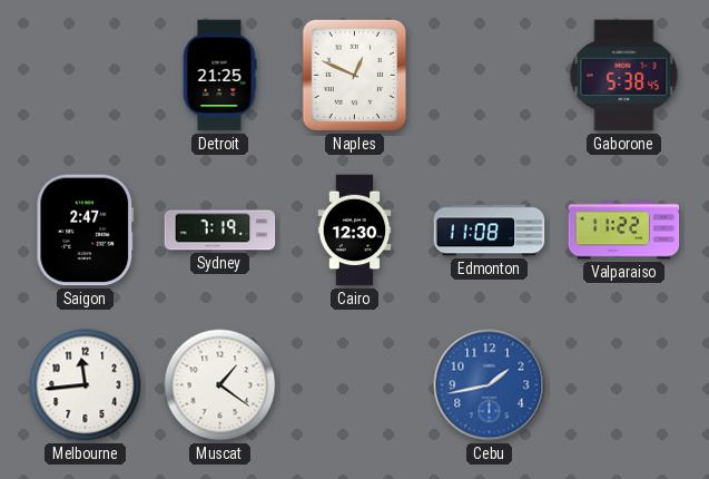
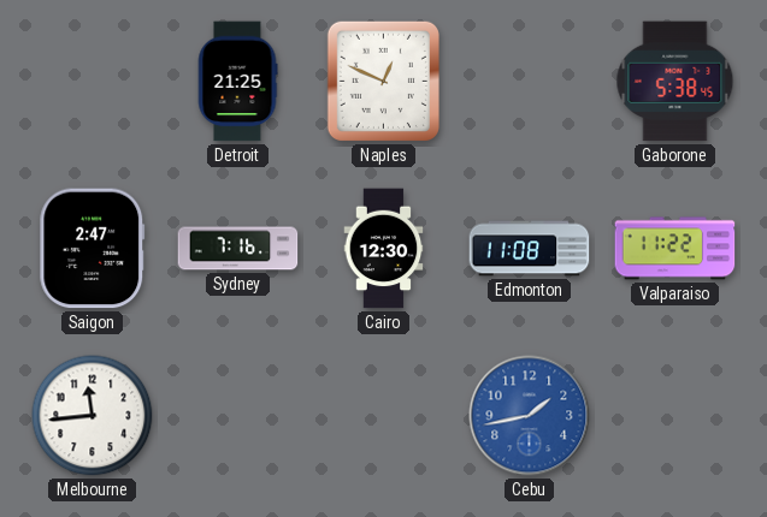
Sydney: 7:19 -> 7:16
Muscat: 1:21 -> none
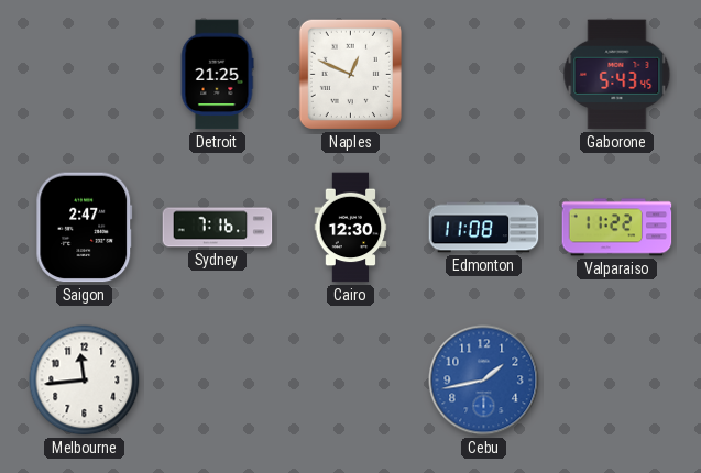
Gaborone: 5:38 -> 5:43
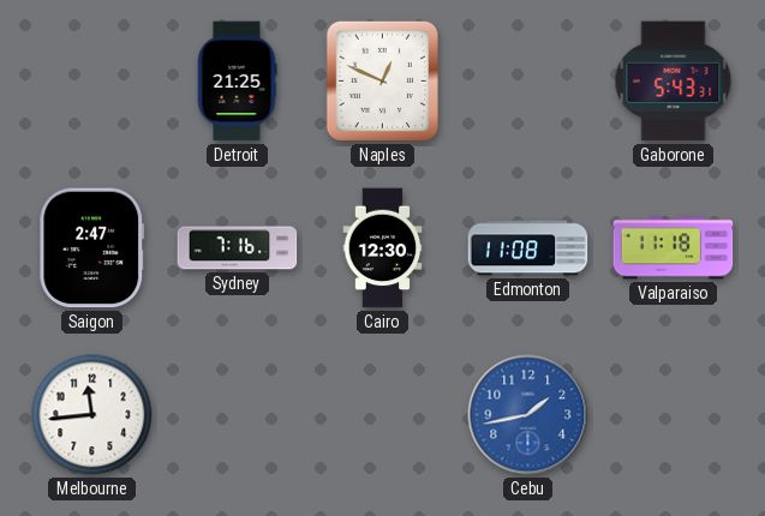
Gaborone: 5:43:45 -> 5:43:31
Valparaiso: 11:22 -> 11:18
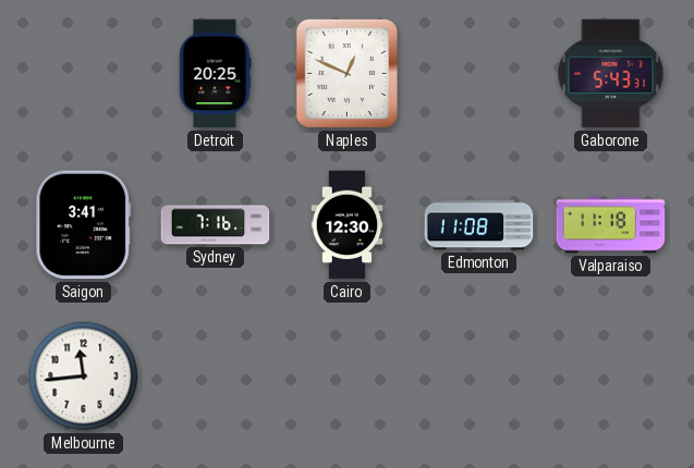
Detroit: 21:25 -> 20:25
Saigon: 2:47 -> 3:41
Cebu: 1:43 -> none
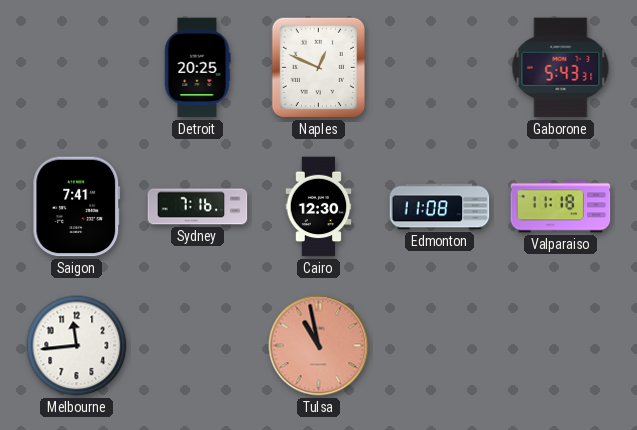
Saigon: 3:41 -> 7:41
Tulsa: none -> 10:58
